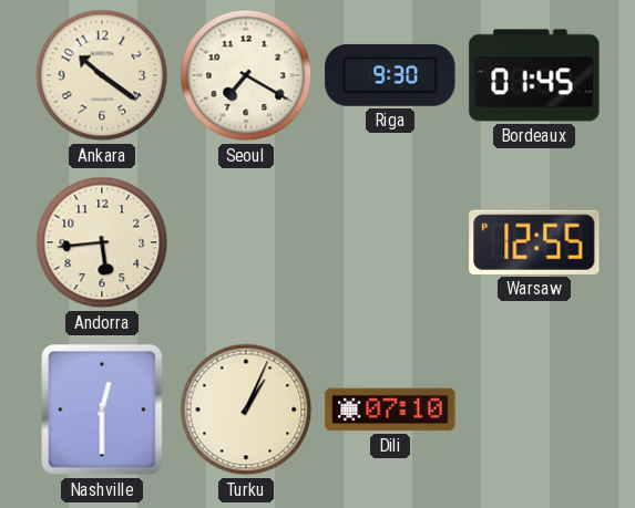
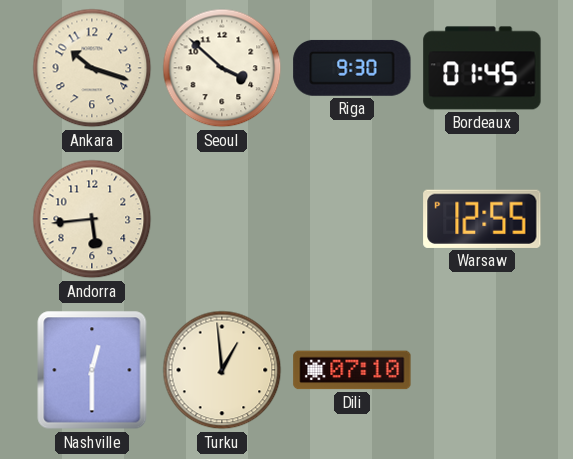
Ankara: 10:21 -> 10:18
Seoul: 7:20 -> 3:52
Turku: 1:04 -> 12:59
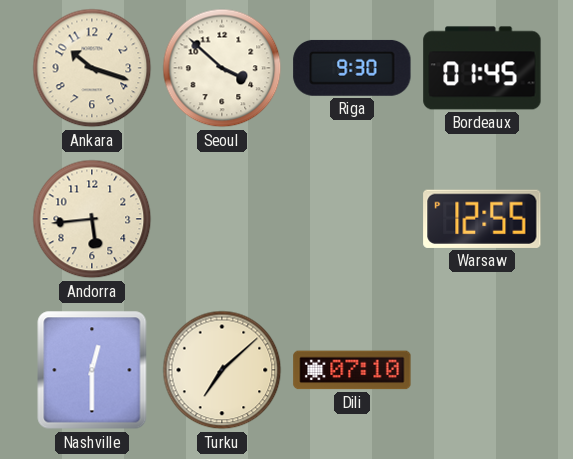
Turku: 12:59 -> 7:08
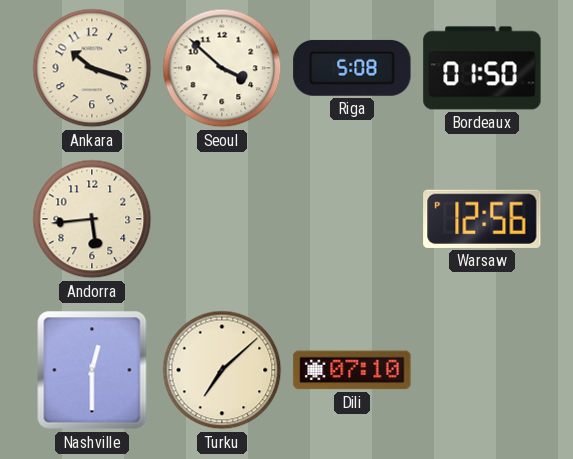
Riga: 9:30 -> 5:08
Bordeaux: 01:45 -> 01:50
Warsaw: 12:55 -> 12:56
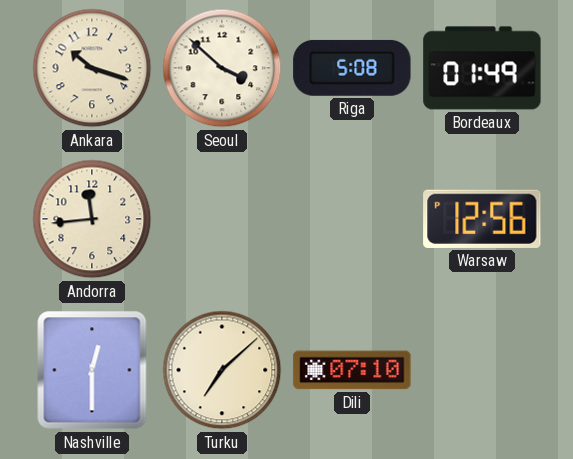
Bordeaux: 01:50 -> 01:49
Andorra: 5:44 -> 11:44
